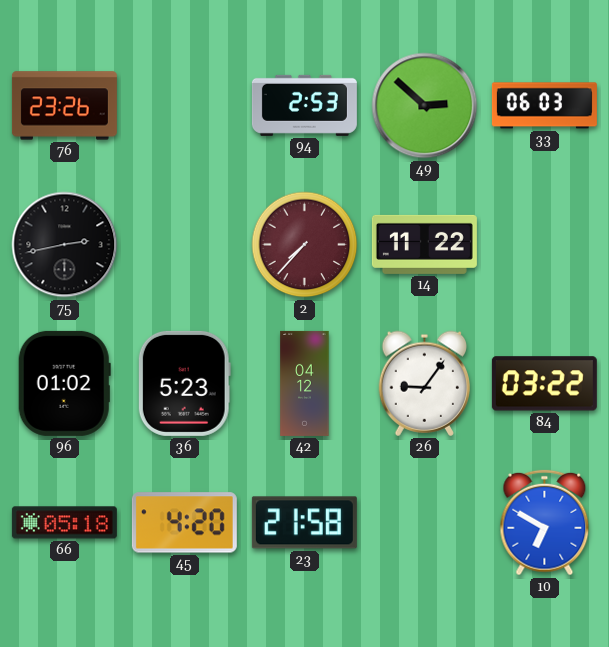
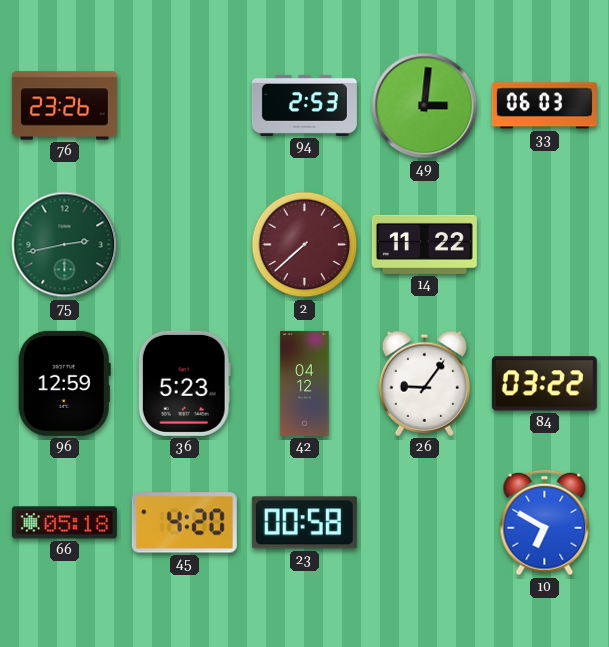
49: 2:52 -> 3:01
75 dial: black -> green
2: 7:37 -> 7:38
96: 01:02 -> 12:59
23: 21:58 -> 00:58
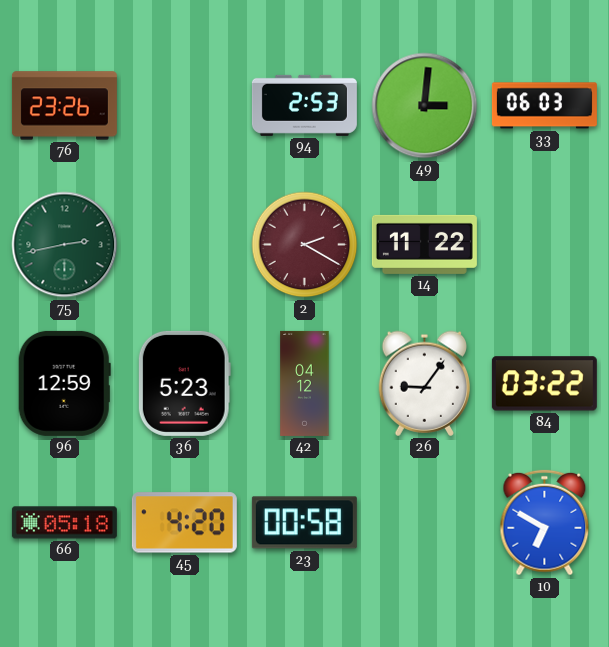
2: 7:38 -> 2:20
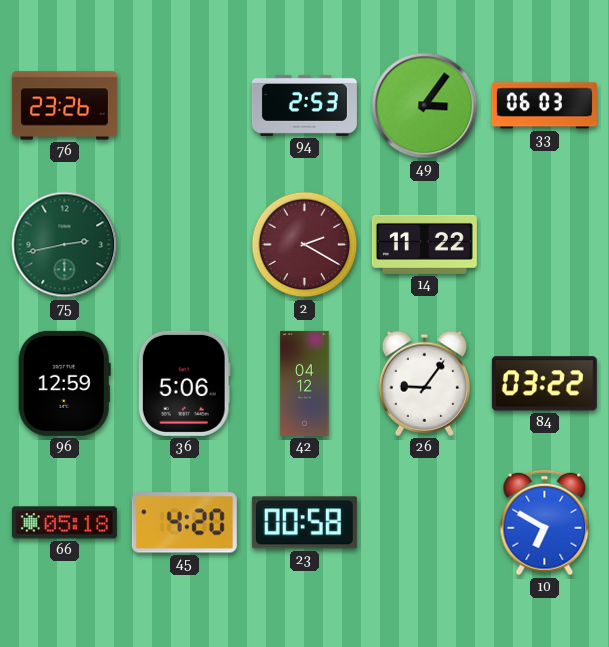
49: 3:01 -> 3:06
36: 5:23 -> 5:06
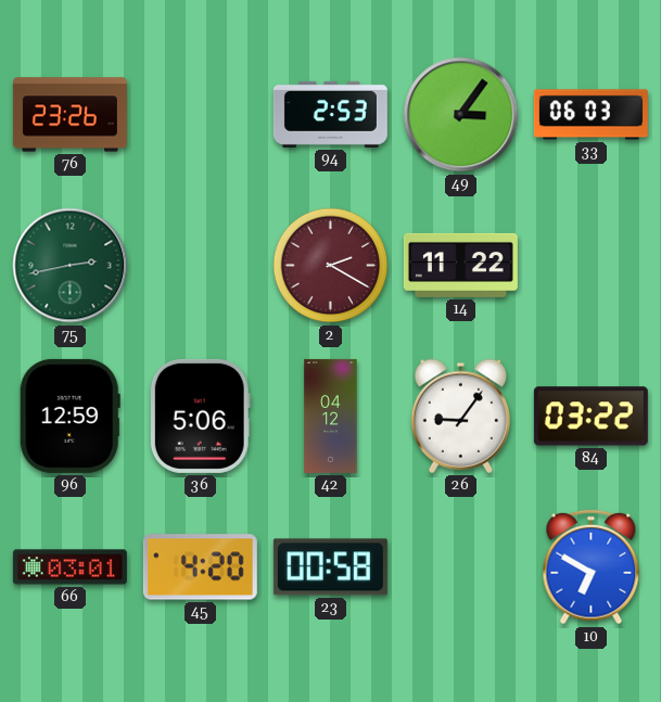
66: 05:18 -> 03:01
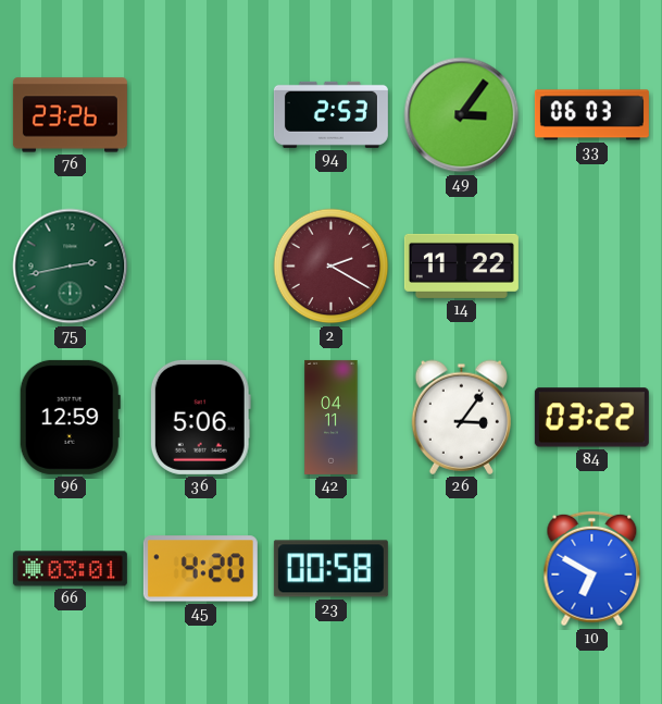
42: 04:12 -> 04:11
26: 9:06 -> 3:06
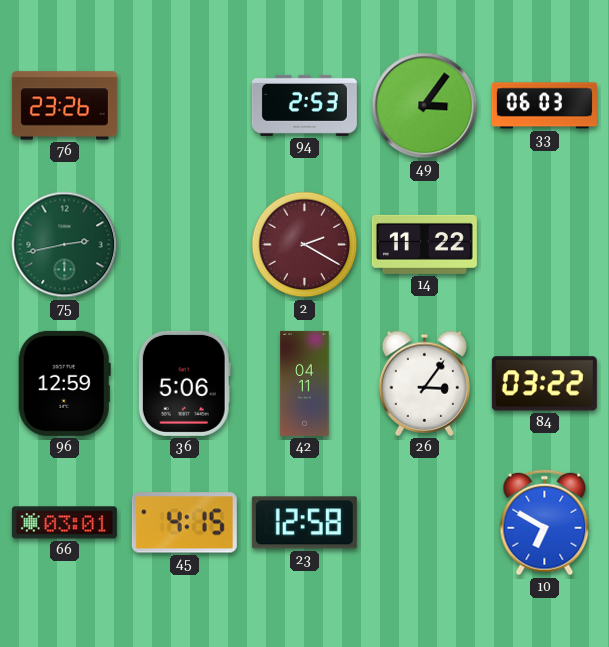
45: 4:20 -> 4:15
23: 00:58 -> 12:58
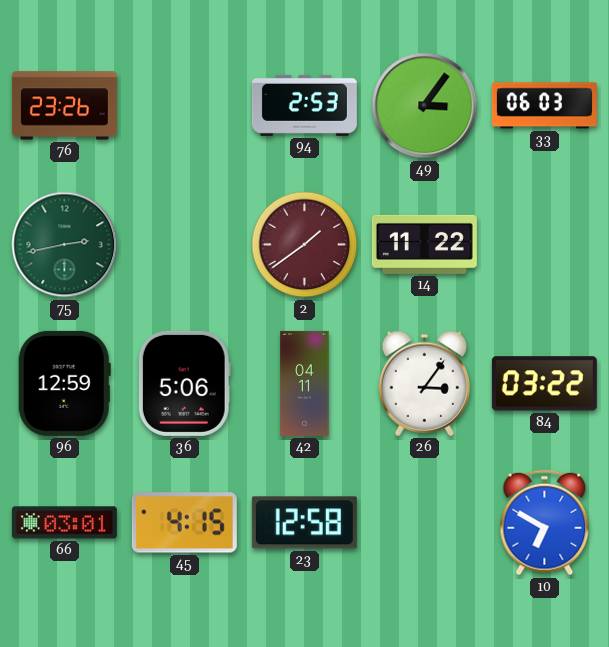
2: 2:20 -> 1:39
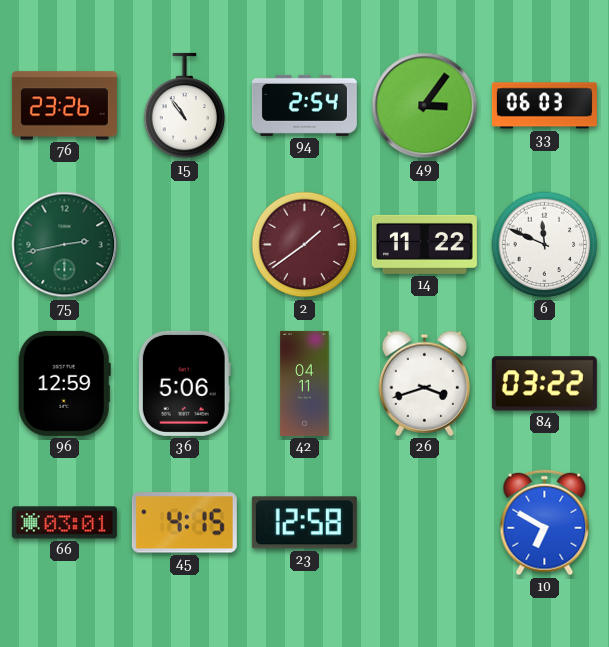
15: none -> 10:54
94: 2:53 -> 2:54
6: none -> 11:49
26: 3:06 -> 3:42
